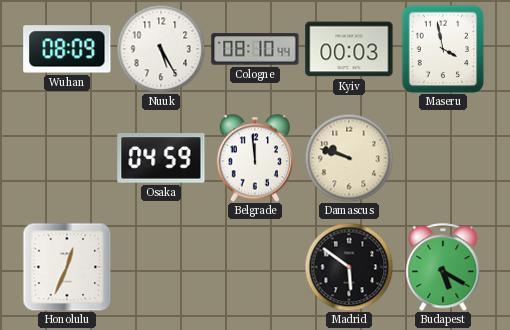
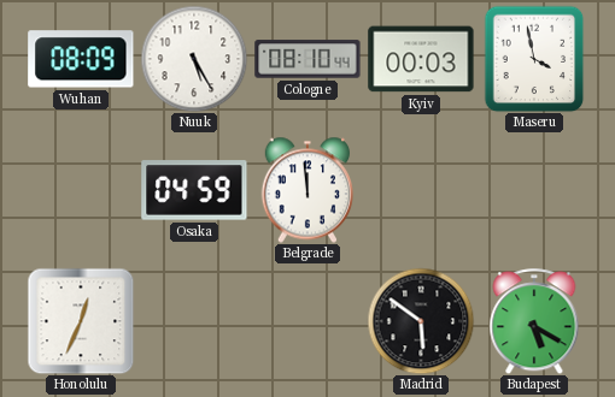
Damascus: 9:48 -> none
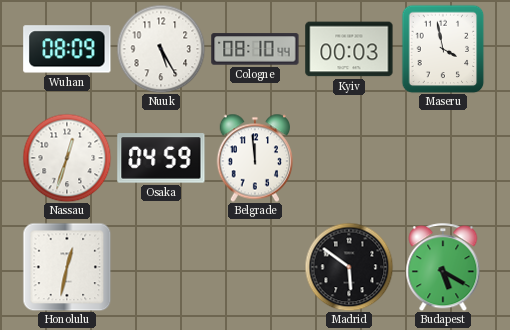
Nassau: none -> 12:33
Honolulu: 12:34 -> 12:32
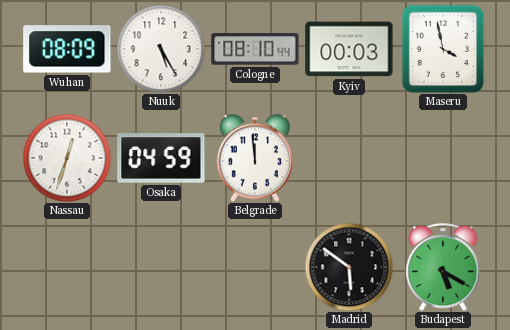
Honolulu: 12:32 -> none
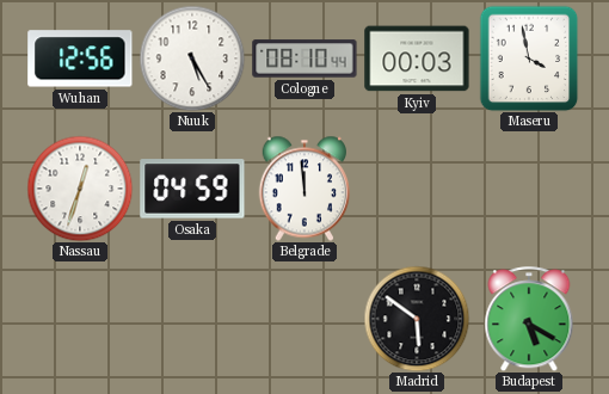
Wuhan: 08:09 -> 12:56
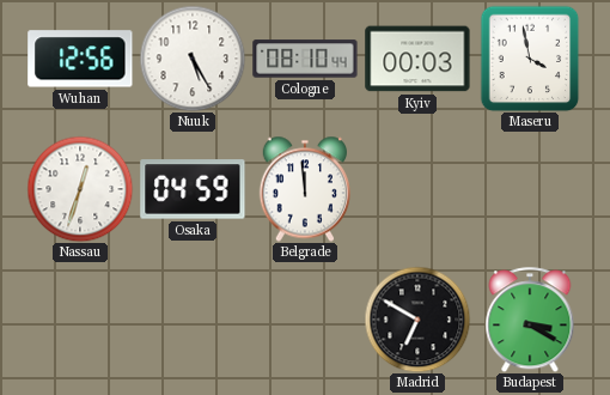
Madrid: 5:51 -> 6:50
Budapest: 5:20 -> 3:20
